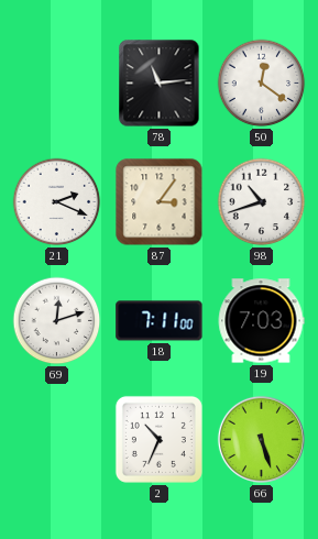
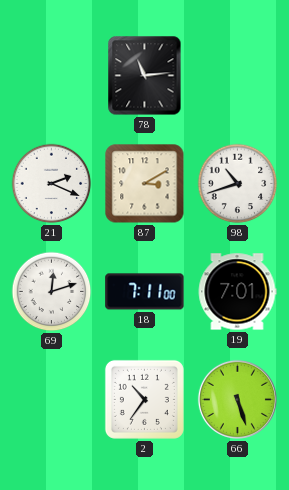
50: 12:21 -> none
87: 3:06 -> 3:10
19: 7:03 -> 7:01
2: 10:34 -> 10:36
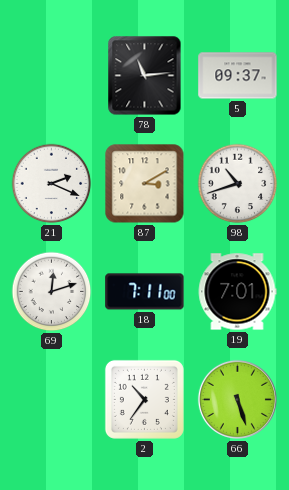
5: none -> 09:37
